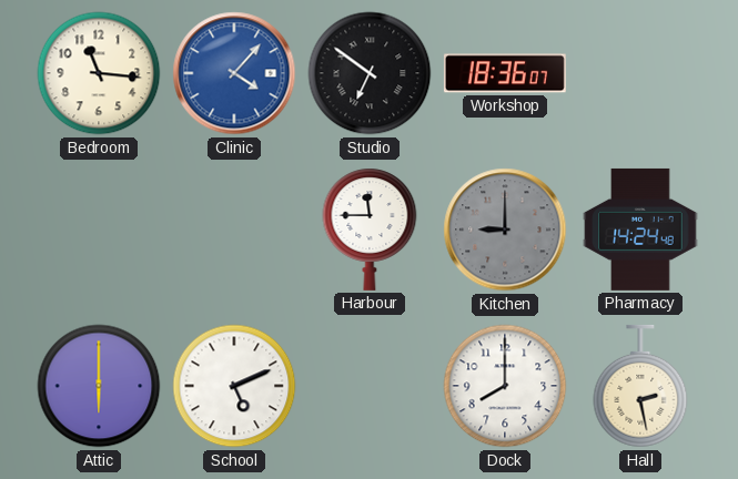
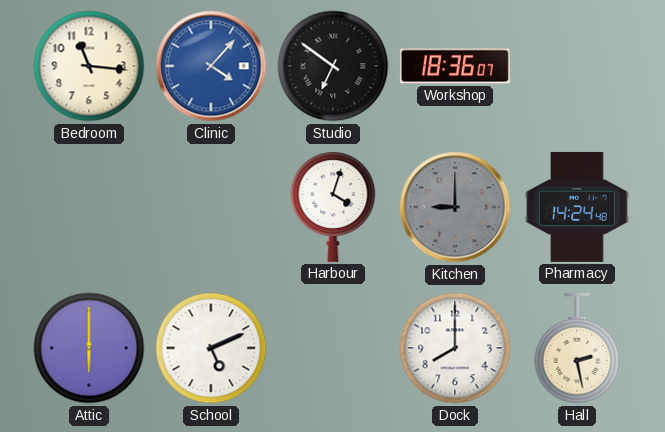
Harbour: 11:45 -> 4:03
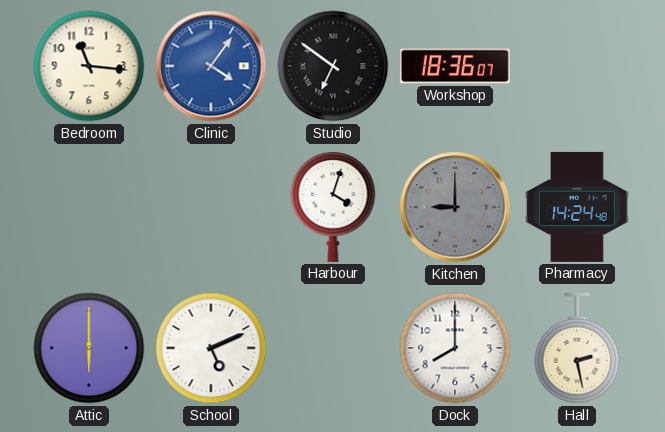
Clinic: 4:07 -> 4:06
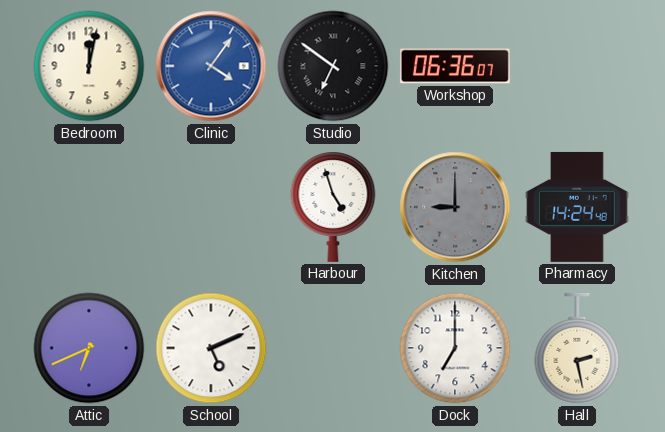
Bedroom: 11:16 -> 12:02
Workshop: 18:36 -> 06:36
Harbour: 4:03 -> 4:57
Attic: 6:00 -> 6:41
Dock: 8:00 -> 7:00
